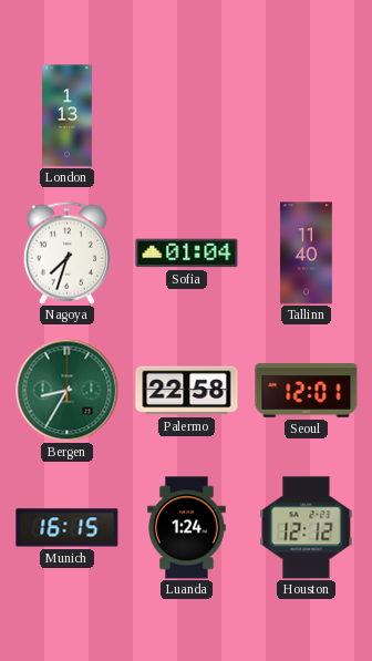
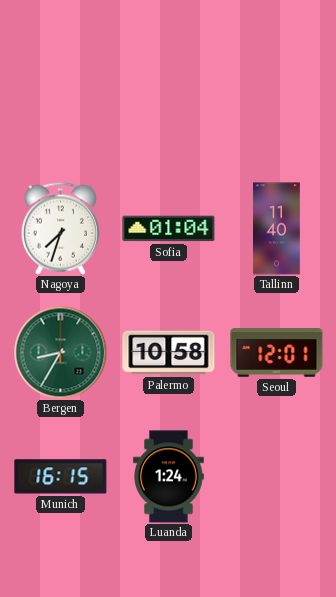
London: 1:13 -> none
Palermo: 22:58 -> 10:58
Houston: 12:12 -> none
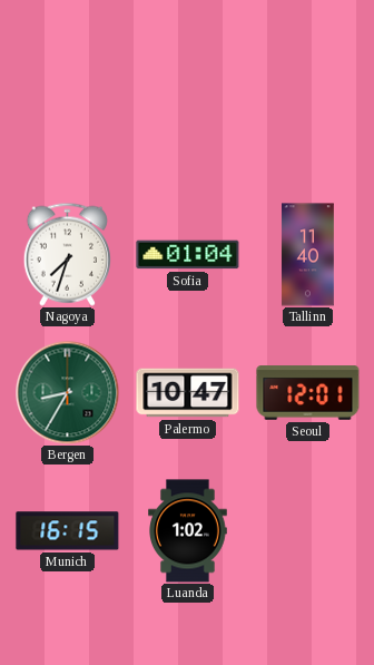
Palermo: 10:58 -> 10:47
Luanda: 1:24 -> 1:02
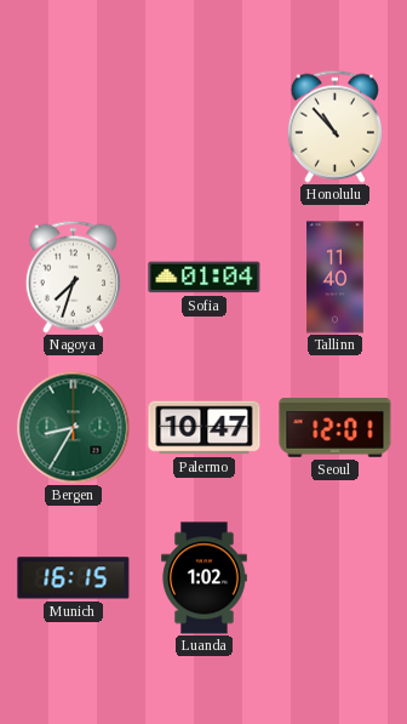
Honolulu: none -> 10:53
